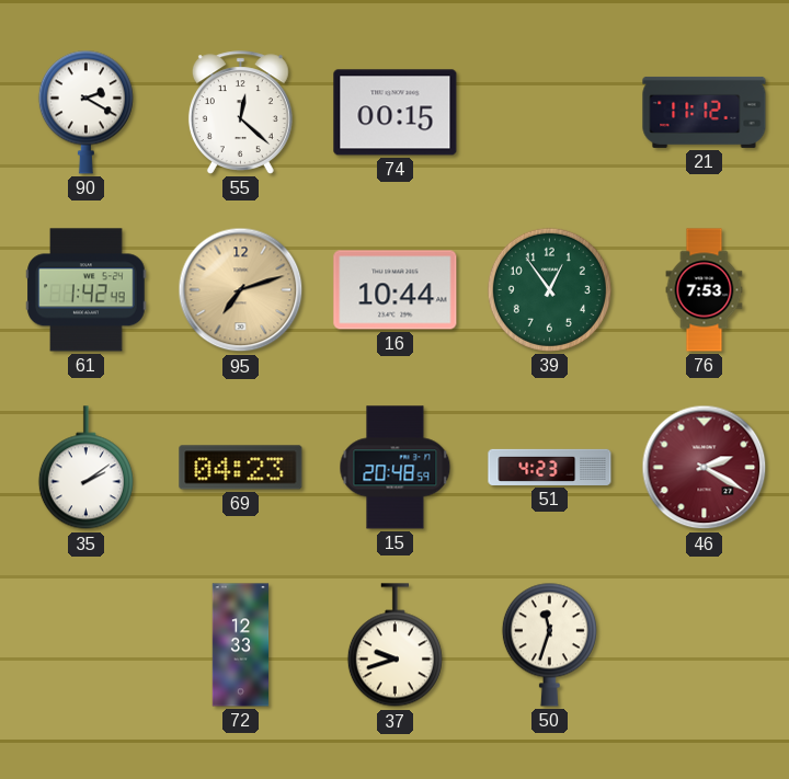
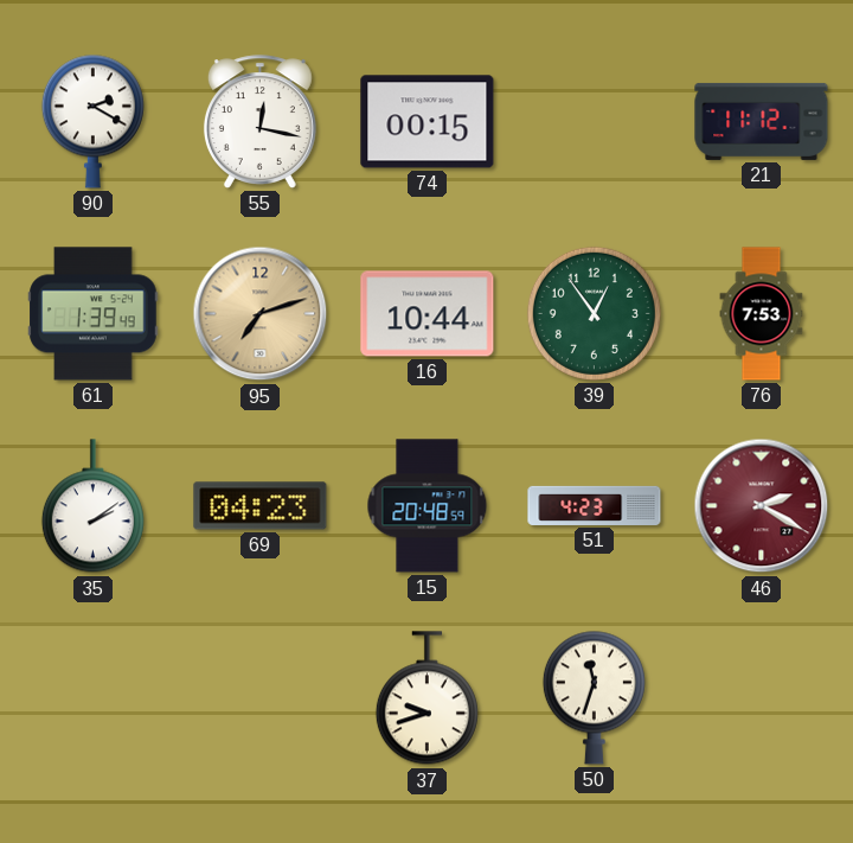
55: 12:22 -> 12:17
61: 1:42 -> 1:39
72: 12:33 -> none
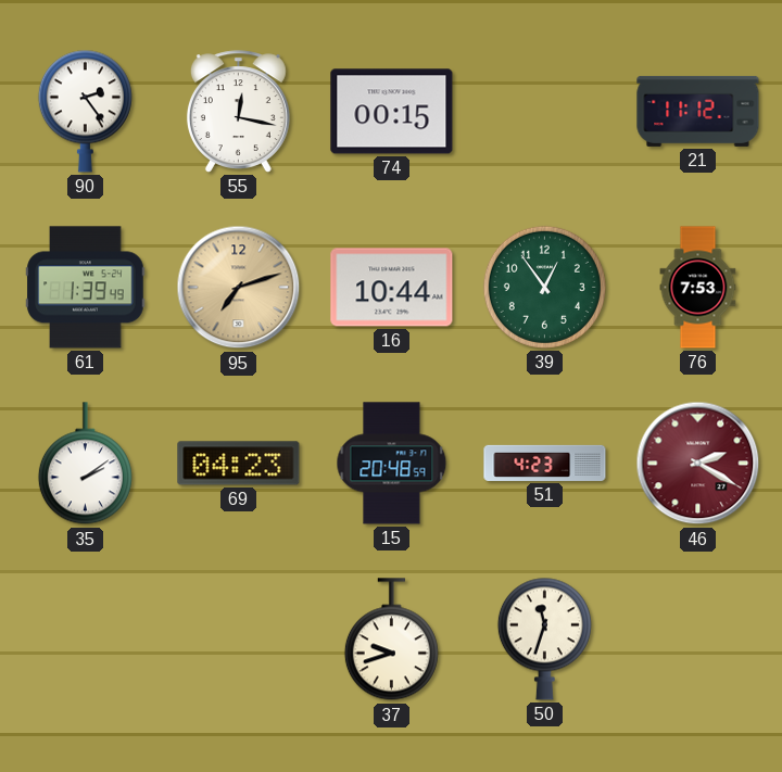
90: 2:20 -> 2:24
